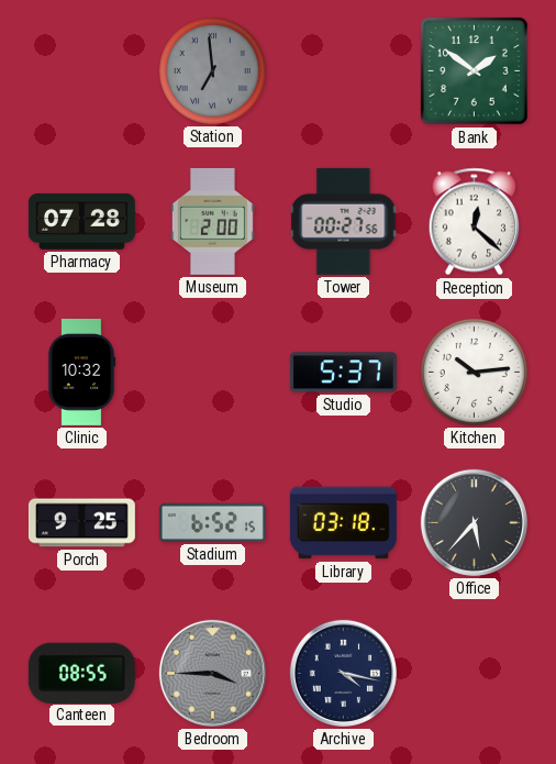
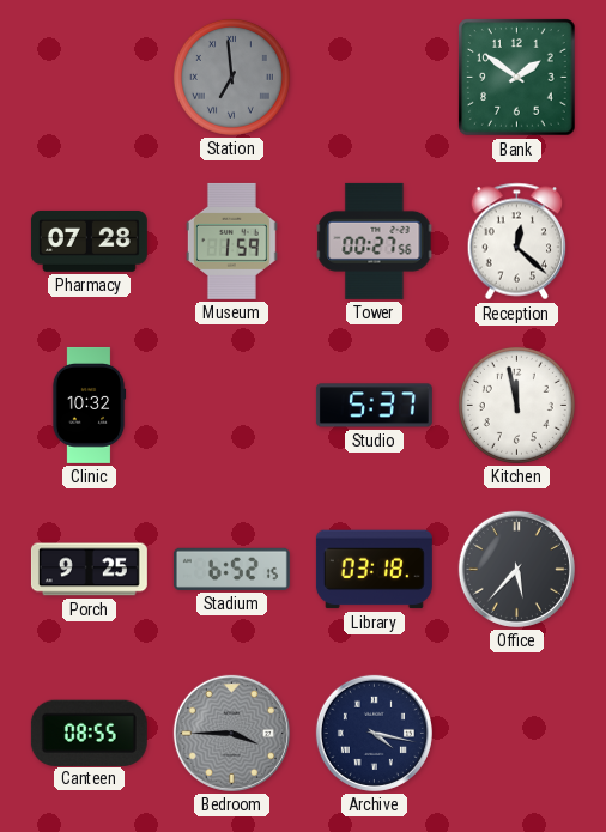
Museum: 2:00 -> 1:59
Kitchen: 10:14 -> 11:58
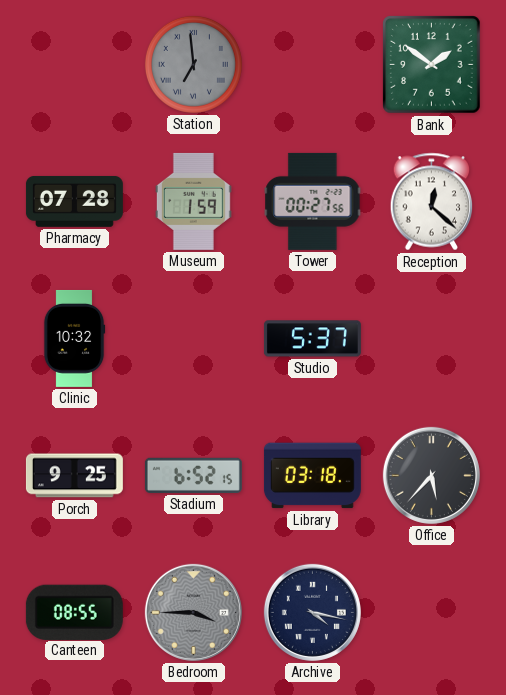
Kitchen: 11:58 -> none
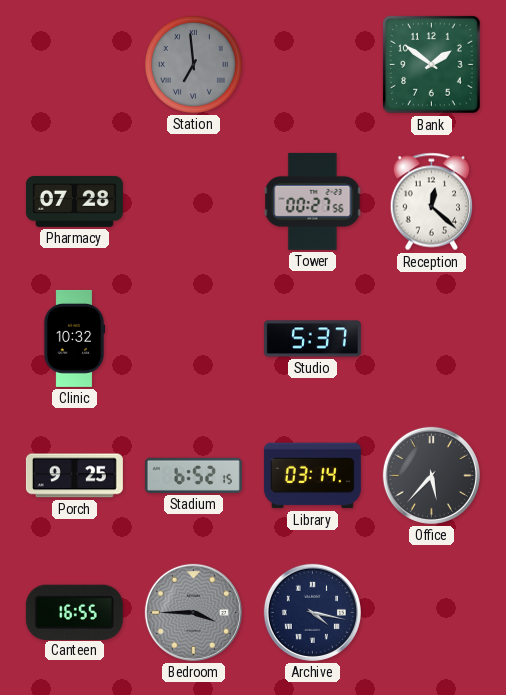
Museum: 1:59 -> none
Library: 03:18 -> 03:14
Canteen: 08:55 -> 16:55
